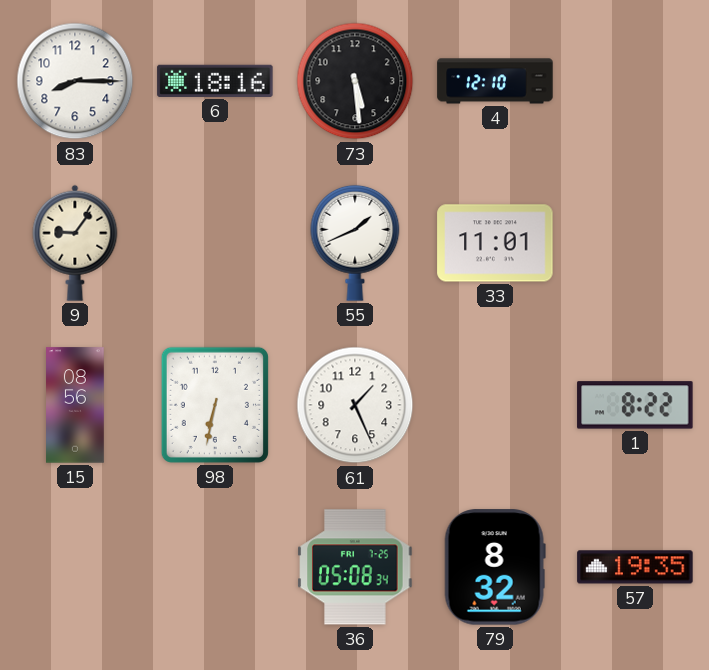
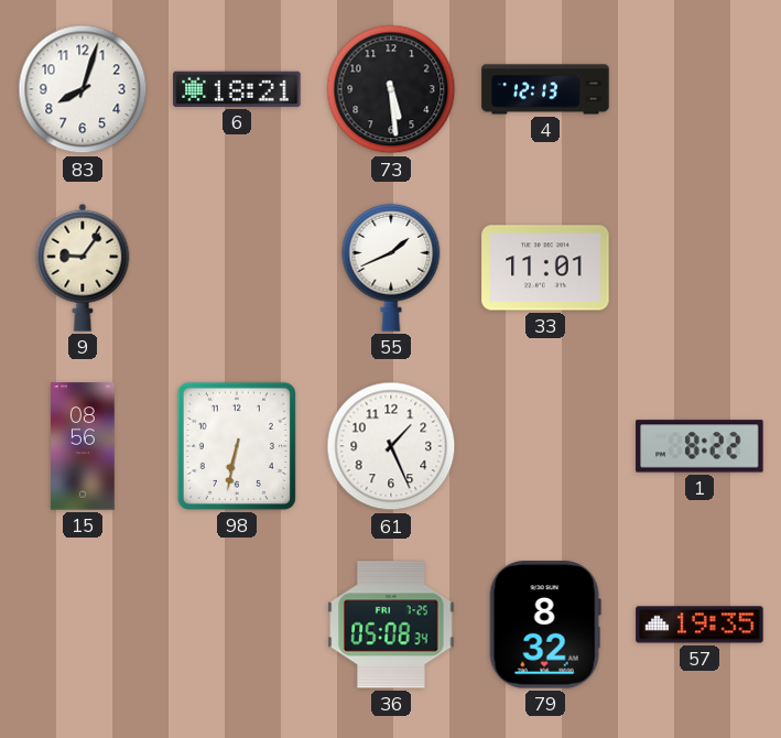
83: 8:15 -> 8:03
6: 18:16 -> 18:21
4: 12:10 -> 12:13
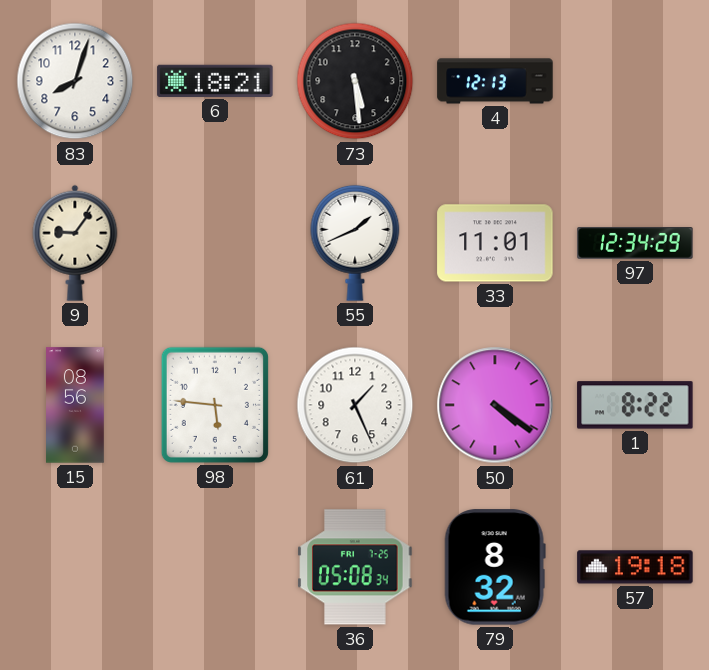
97: none -> 12:34
98: 6:32 -> 5:46
50: none -> 4:21
57: 19:35 -> 19:18
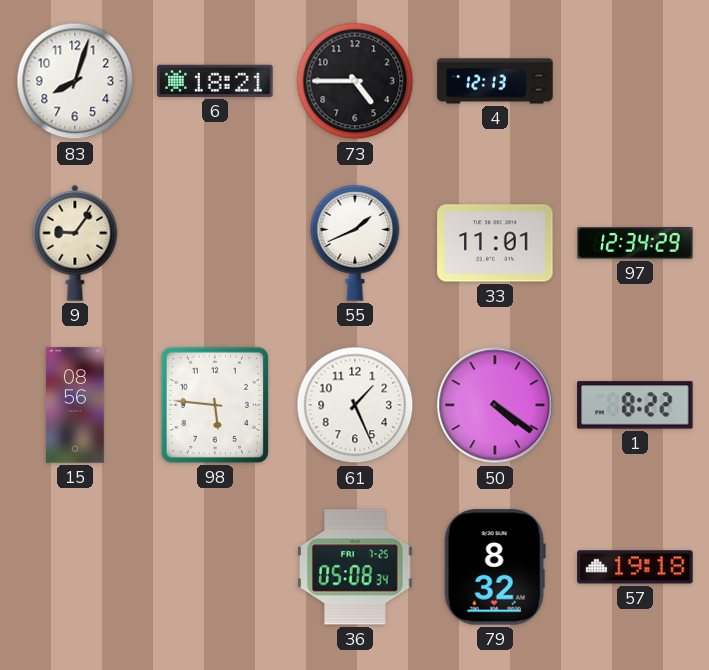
73: 5:29 -> 4:45
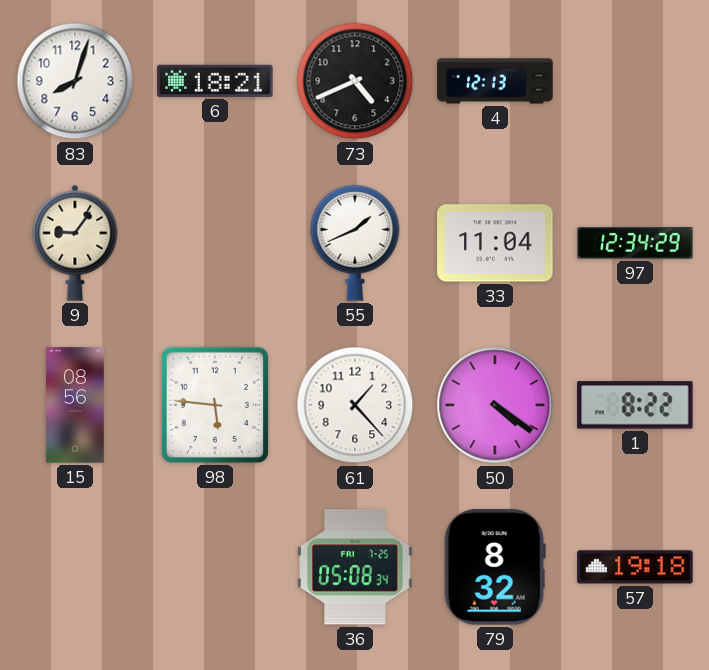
73: 4:45 -> 4:41
33: 11:01 -> 11:04
61: 1:26 -> 1:23
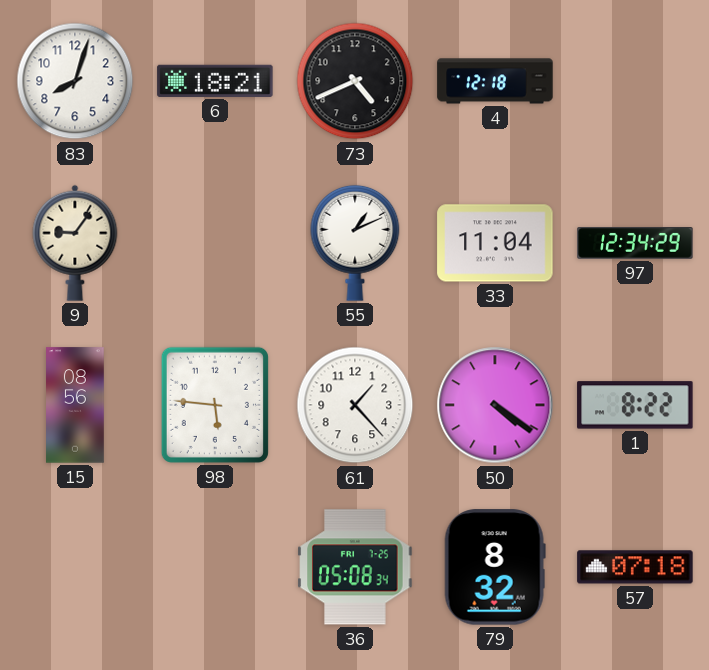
4: 12:13 -> 12:18
55: 1:41 -> 1:11
57: 19:18 -> 07:18
